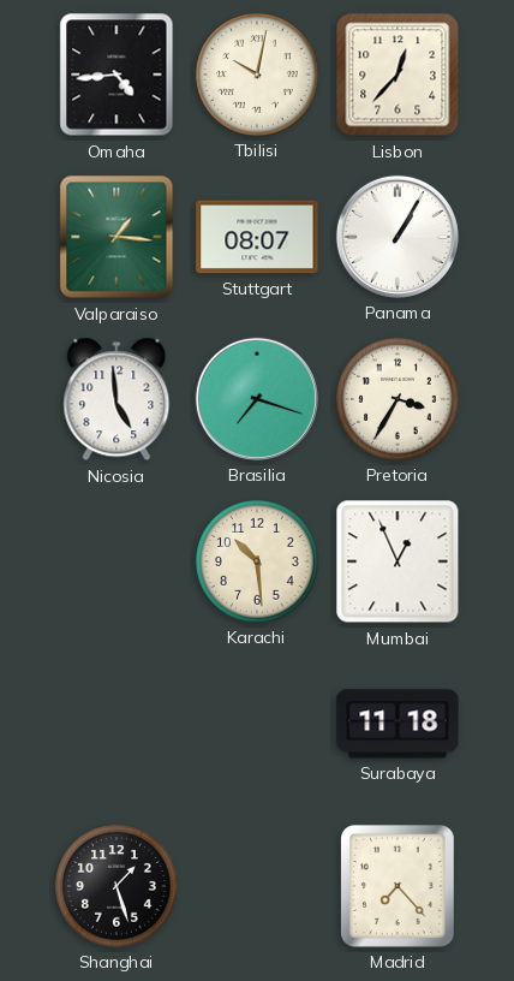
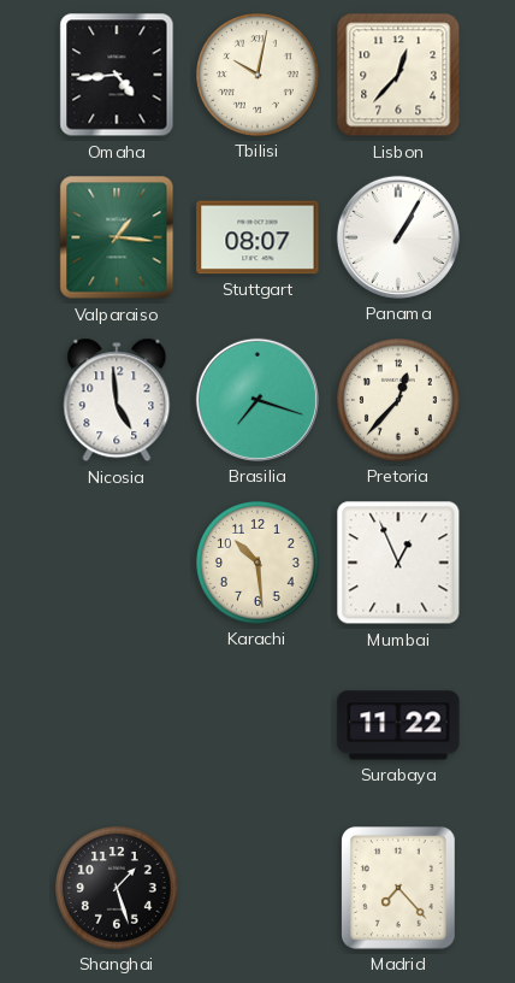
Pretoria: 3:35 -> 12:37
Surabaya: 11:18 -> 11:22
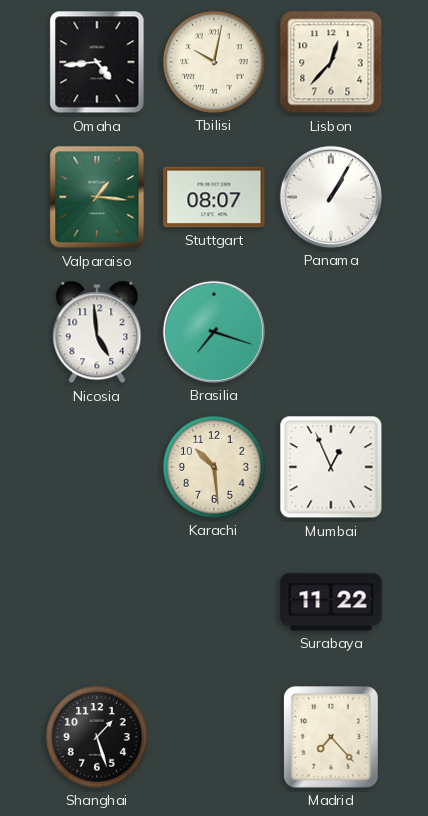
Pretoria: 12:37 -> none
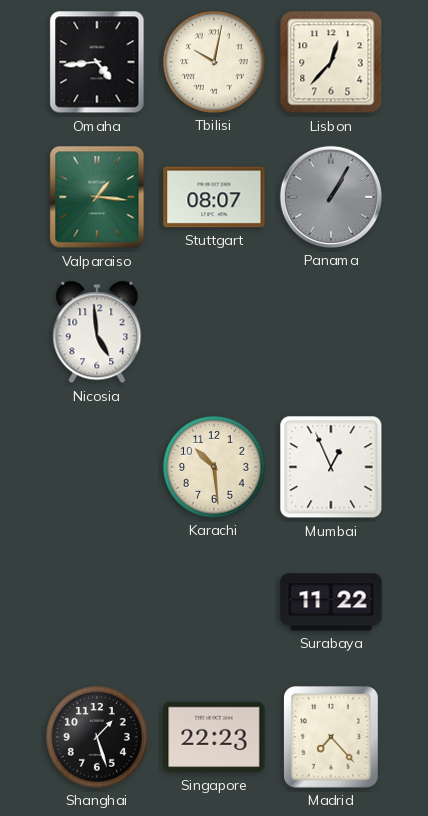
Panama dial: white -> grey
Brasilia: 7:18 -> none
Singapore: none -> 22:23
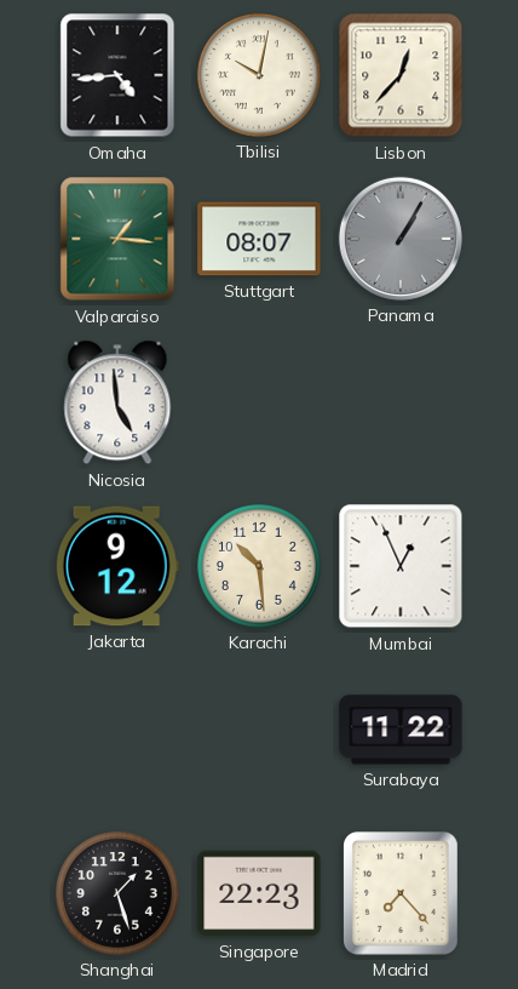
Jakarta: none -> 9:12
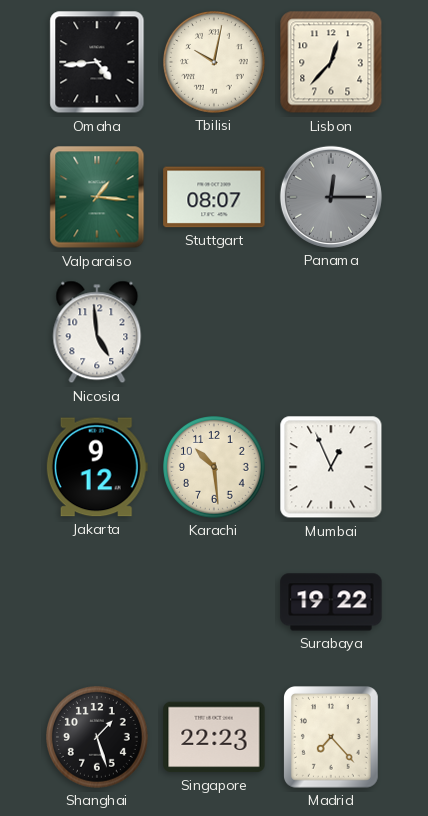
Panama: 1:05 -> 12:15
Surabaya: 11:22 -> 19:22
